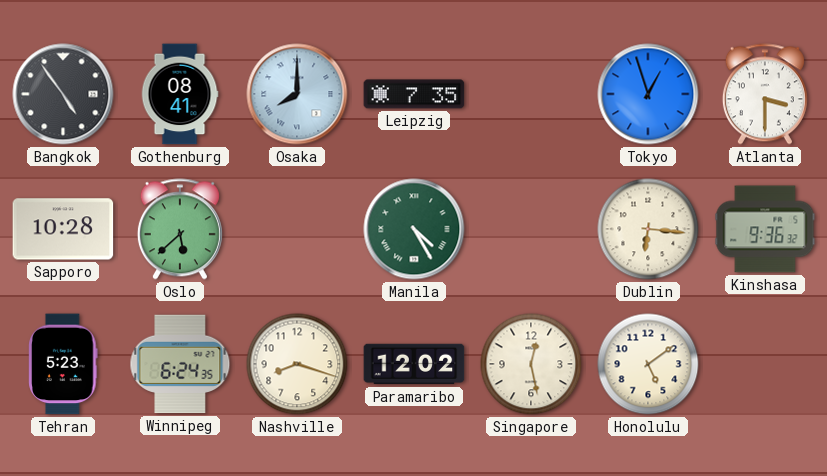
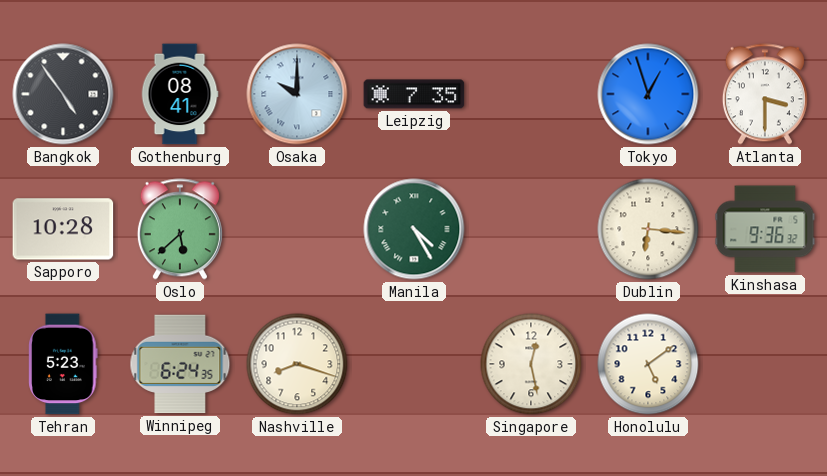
Osaka: 8:00 -> 10:00
Paramaribo: 12:02 -> none
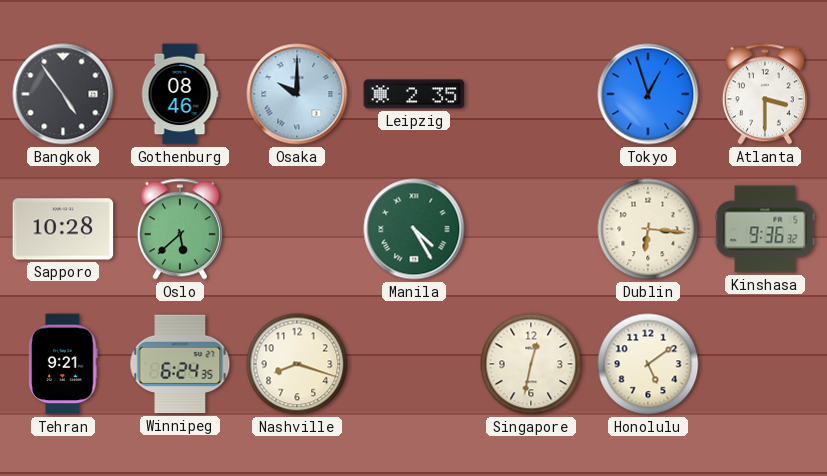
Gothenburg: 08:41 -> 08:46
Leipzig: 7:35 -> 2:35
Tehran: 5:23 -> 9:21
Singapore: 12:28 -> 12:32
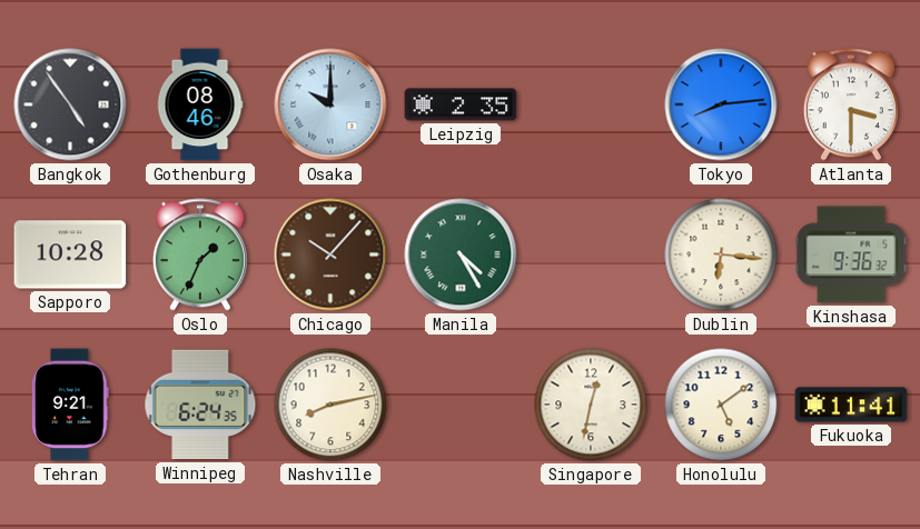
Tokyo: 12:57 -> 8:14
Oslo: 5:38 -> 1:34
Chicago: none -> 10:07
Nashville: 8:18 -> 8:13
Fukuoka: none -> 11:41
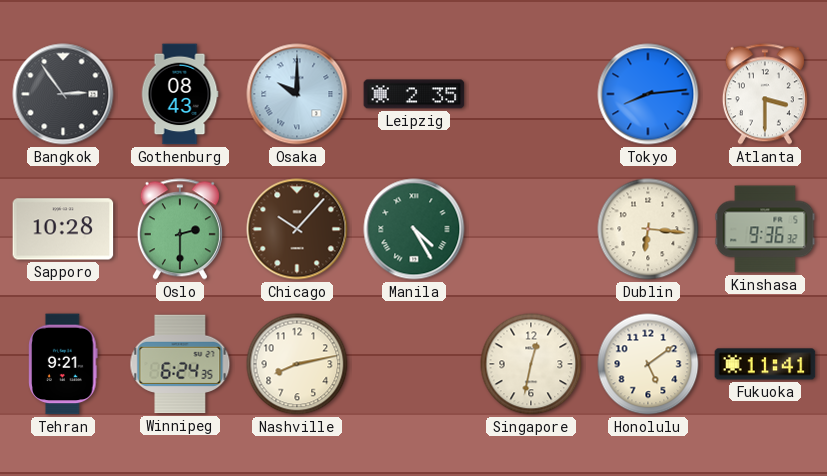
Bangkok: 4:54 -> 2:54
Gothenburg: 08:46 -> 08:43
Oslo: 1:34 -> 2:30
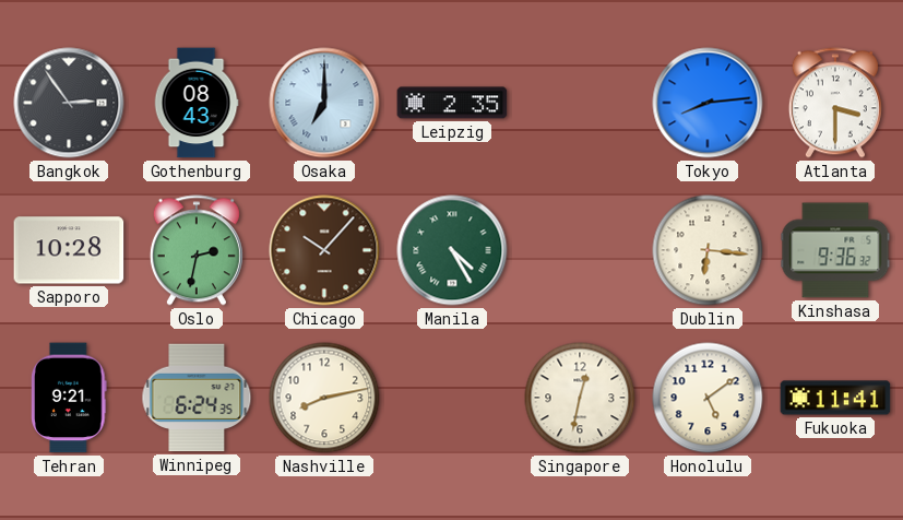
Osaka: 10:00 -> 7:00
Oslo: 2:30 -> 2:32
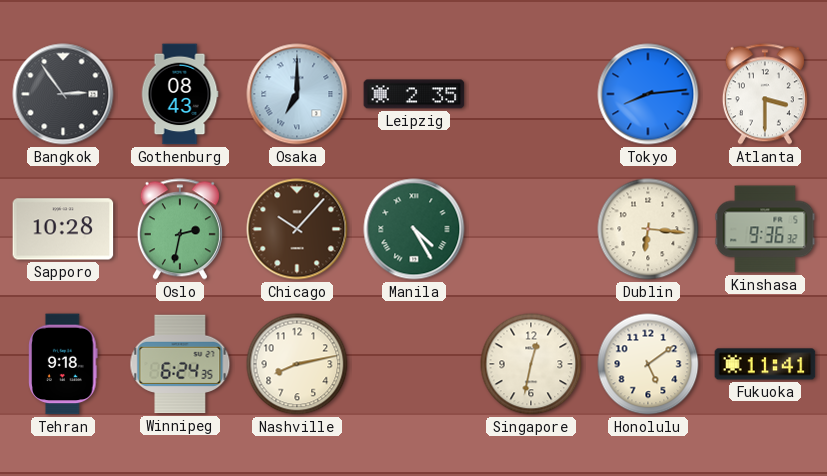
Tehran: 9:21 -> 9:18
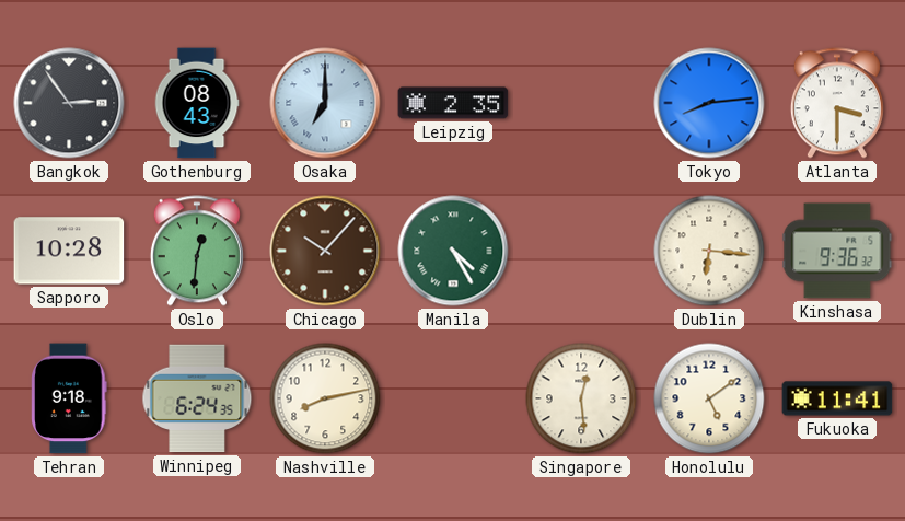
Oslo: 2:32 -> 12:31
Singapore: 12:32 -> 12:29
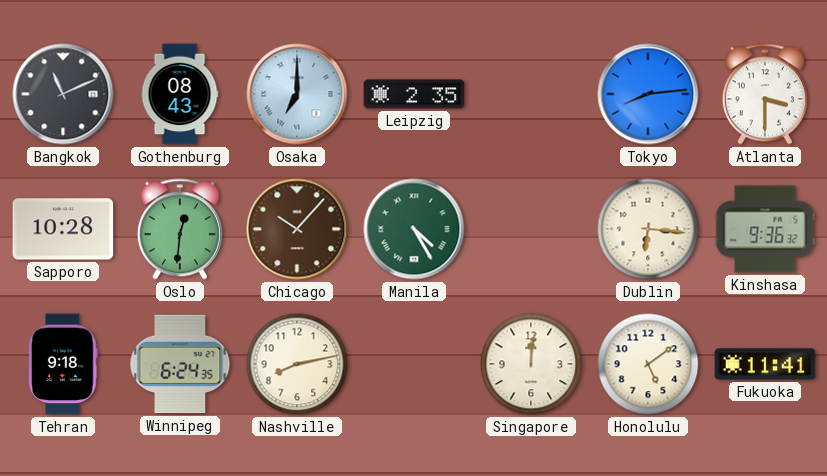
Bangkok: 2:54 -> 11:11
Singapore: 12:29 -> 12:01
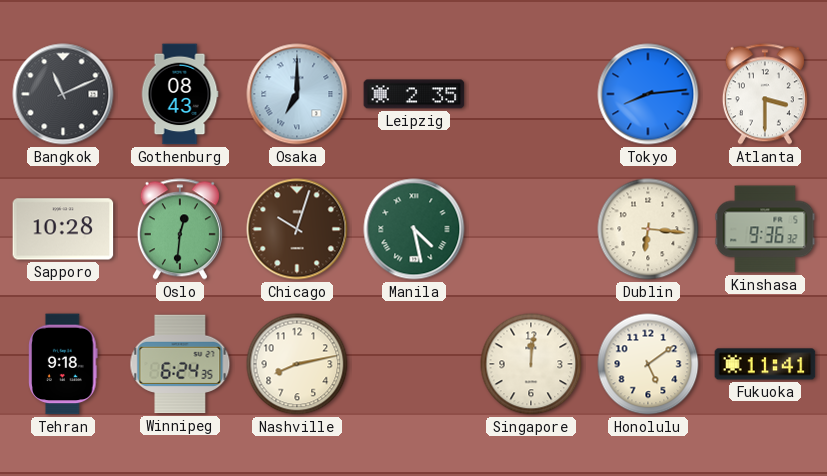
Chicago: 10:07 -> 10:03
Manila: 4:25 -> 4:28
